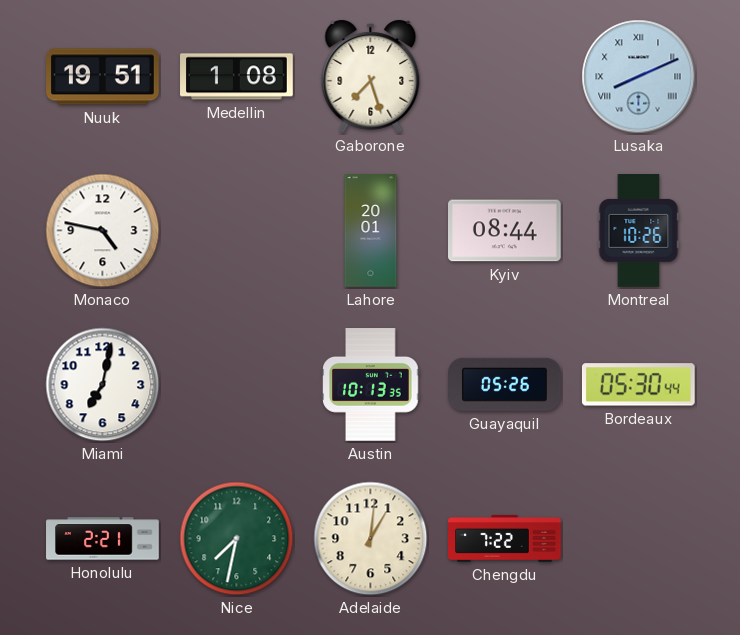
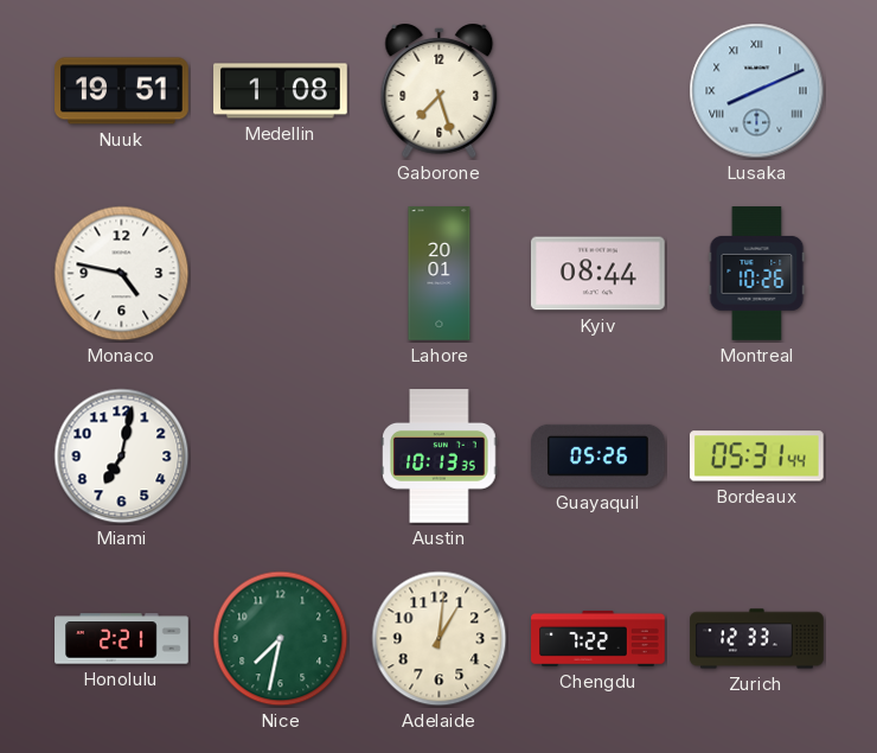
Bordeaux: 05:30 -> 05:31
Zurich: none -> 12:33
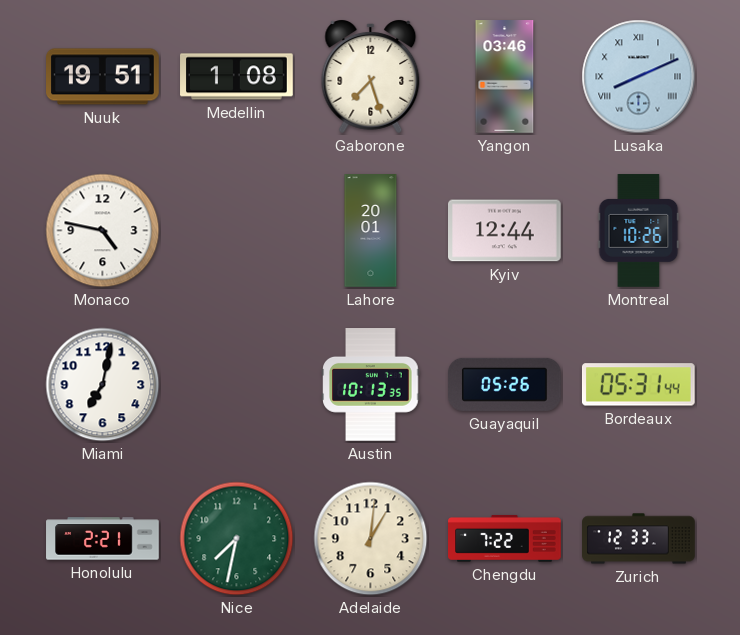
Yangon: none -> 03:46
Kyiv: 08:44 -> 12:44
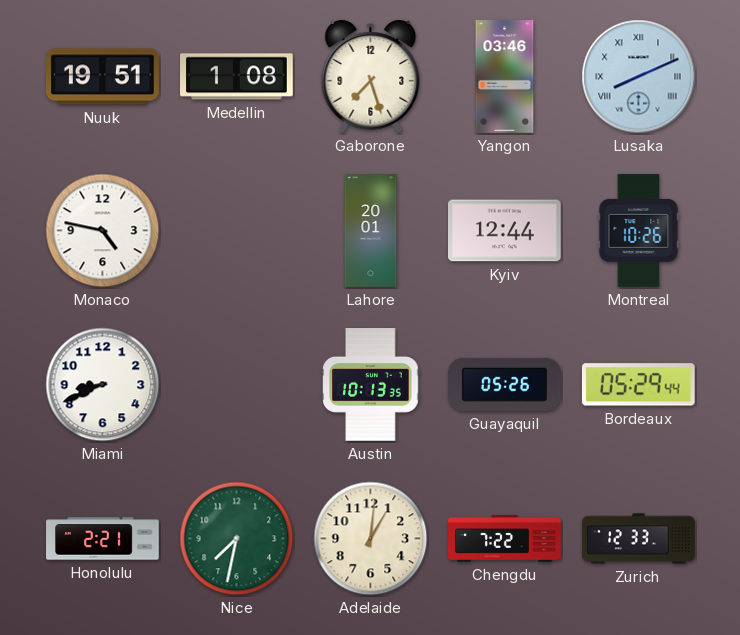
Miami: 7:02 -> 8:41
Bordeaux: 05:31 -> 05:29
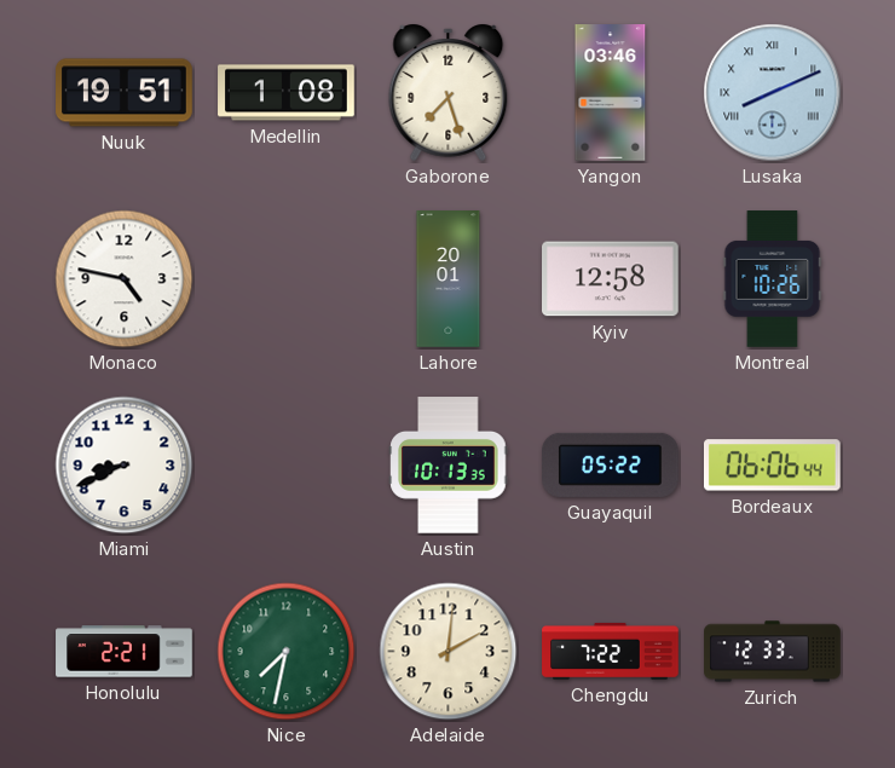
Kyiv: 12:44 -> 12:58
Guayaquil: 05:26 -> 05:22
Bordeaux: 05:29 -> 06:06
Adelaide: 1:01 -> 2:01
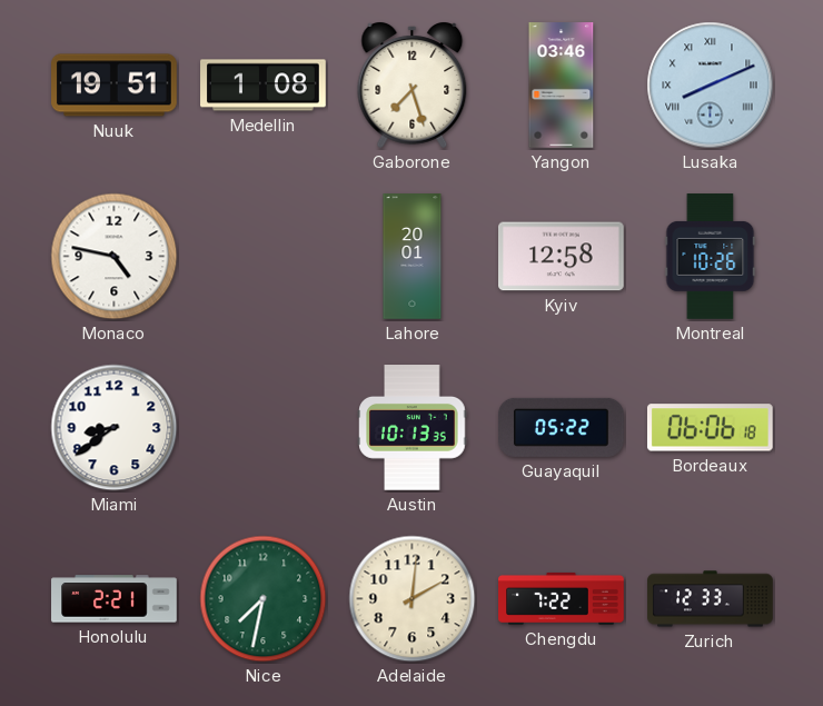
Miami: 8:41 -> 8:39
Bordeaux: 06:06:44 -> 06:06:18
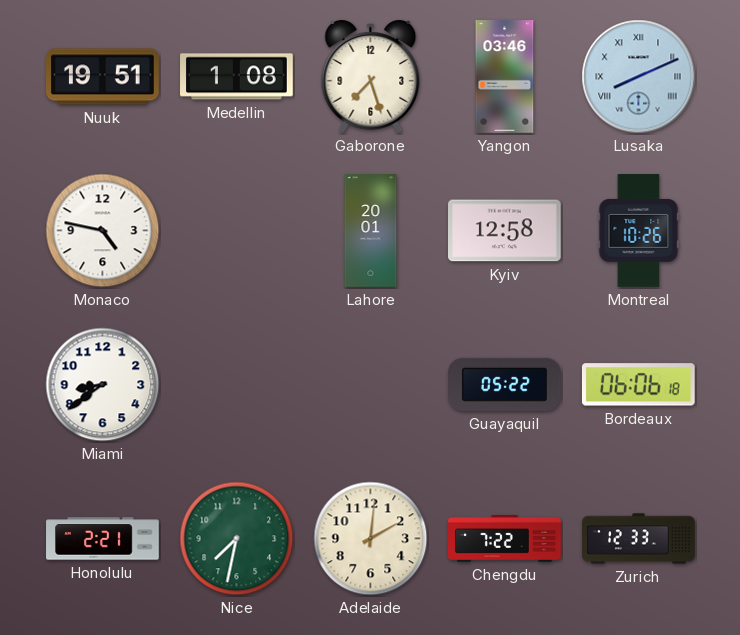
Austin: 10:13 -> none
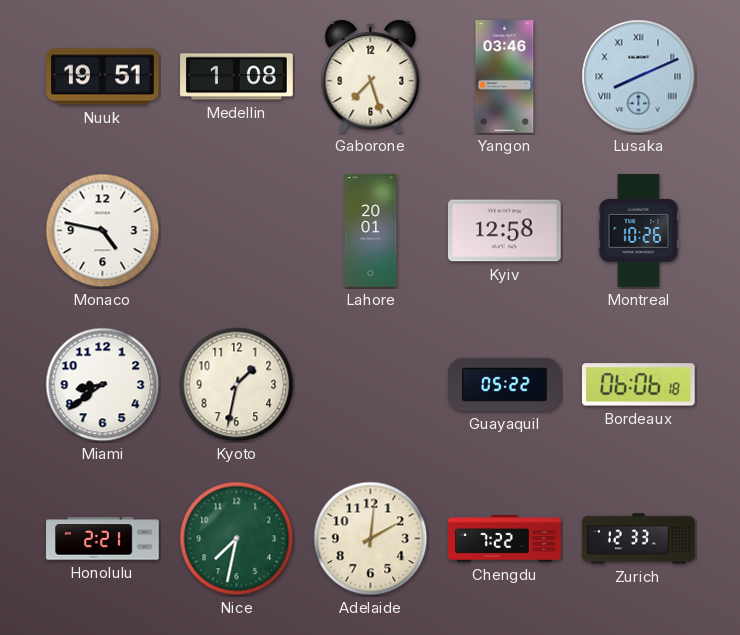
Kyoto: none -> 1:32
